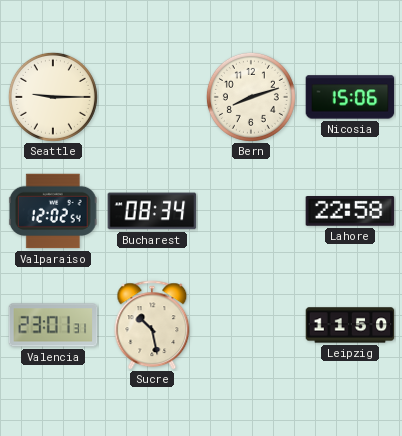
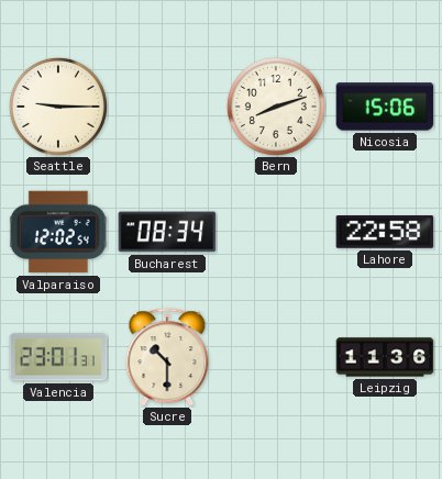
Sucre: 10:28 -> 10:30
Leipzig: 11:50 -> 11:36
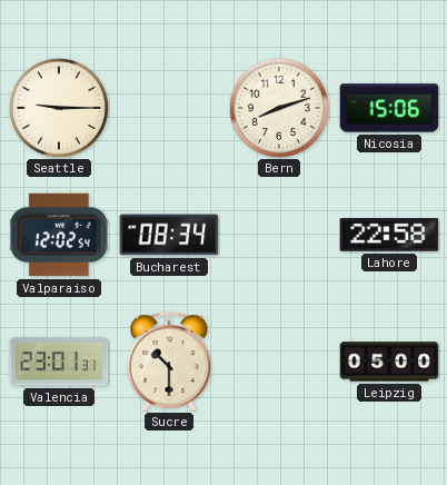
Leipzig: 11:36 -> 05:00
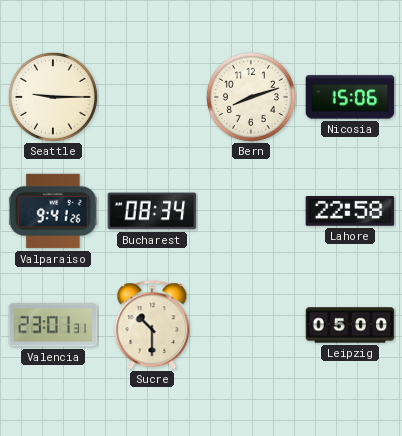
Valparaiso: 12:02 -> 9:41
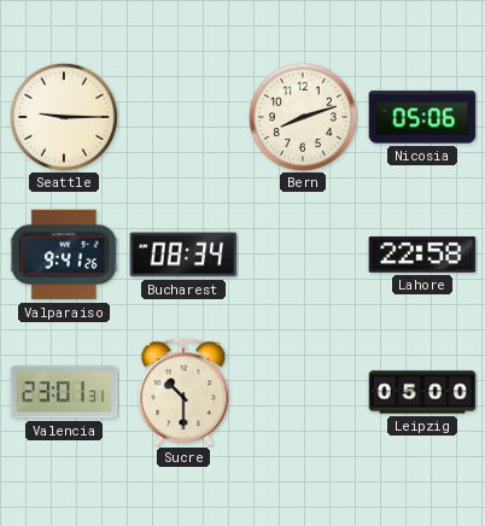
Nicosia: 15:06 -> 05:06
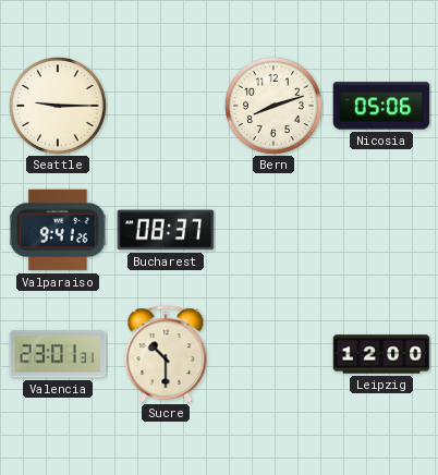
Bucharest: 08:34 -> 08:37
Lahore: 22:58 -> none
Leipzig: 05:00 -> 12:00
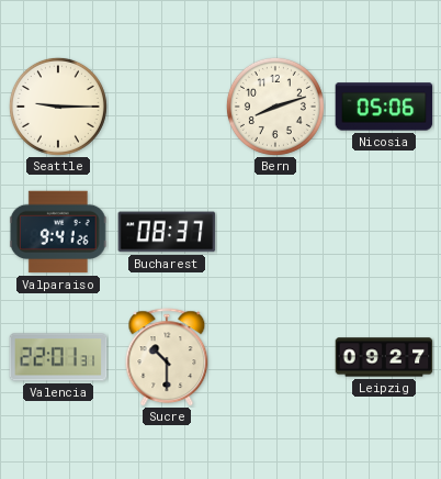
Valencia: 23:01 -> 22:01
Leipzig: 12:00 -> 09:27
